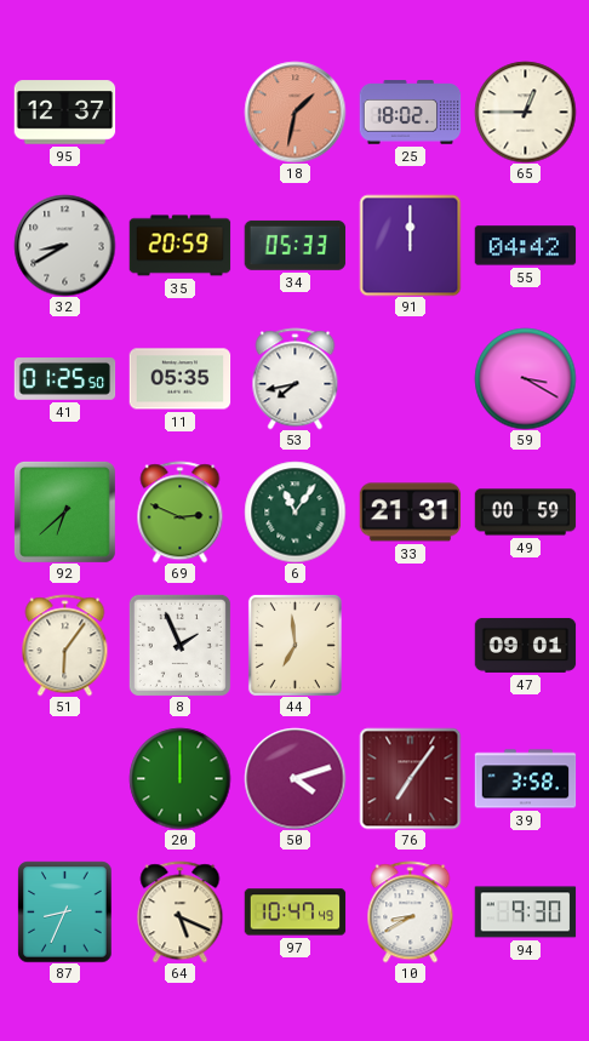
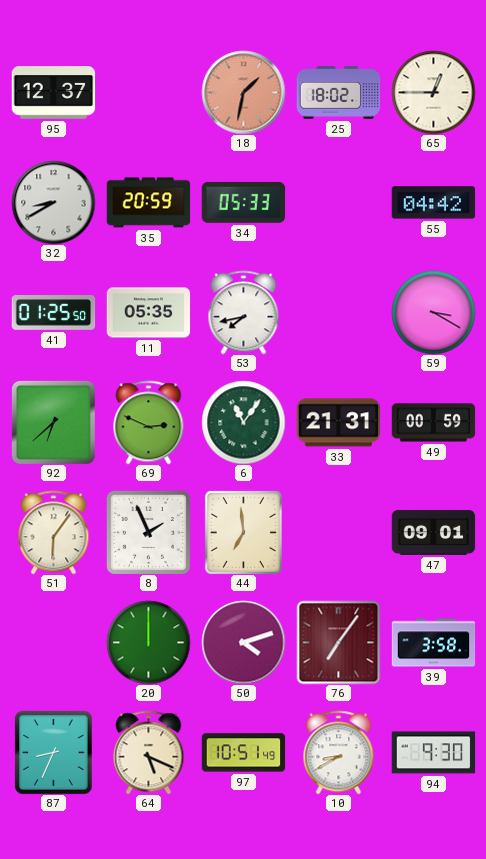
91: 12:00 -> none
97: 10:47 -> 10:51
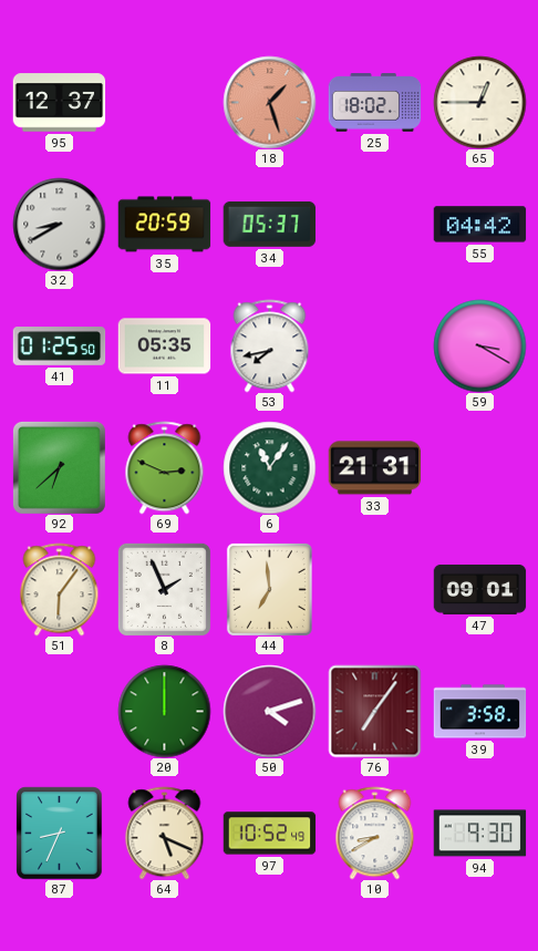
18: 1:32 -> 1:27
34: 05:33 -> 05:37
49: 00:59 -> none
97: 10:51 -> 10:52
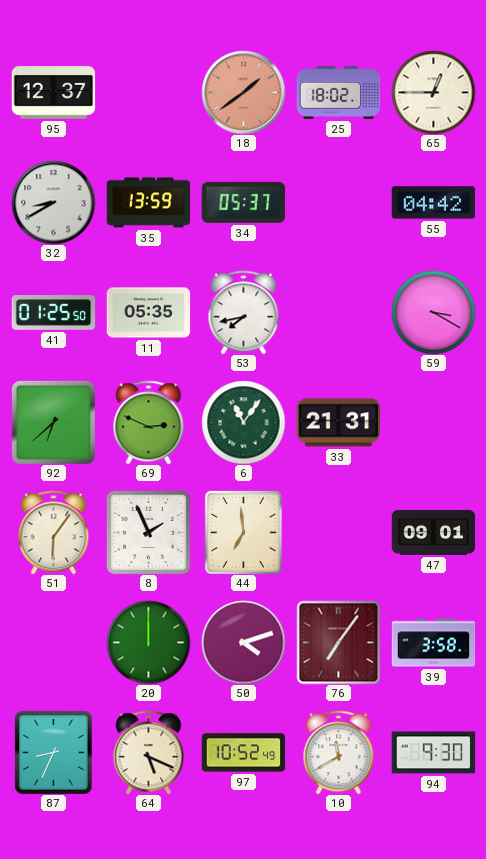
18: 1:27 -> 1:39
35: 20:59 -> 13:59
10: 8:40 -> 11:40
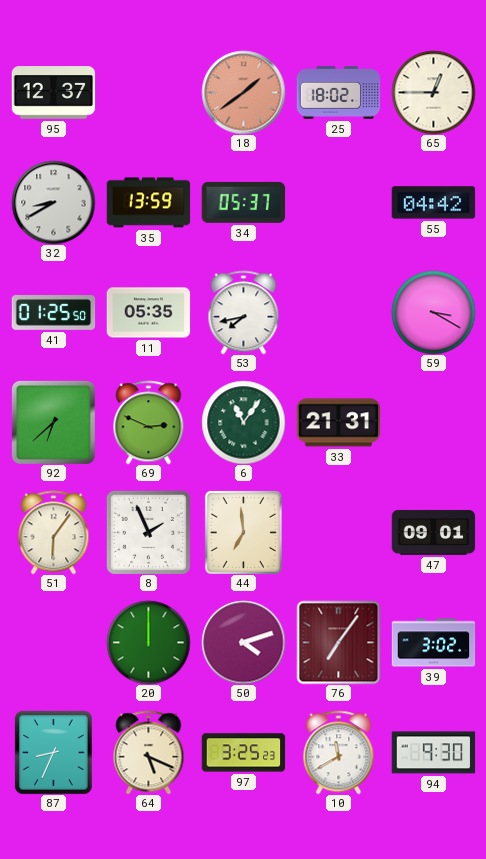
39: 3:58 -> 3:02
97: 10:52 -> 3:25
